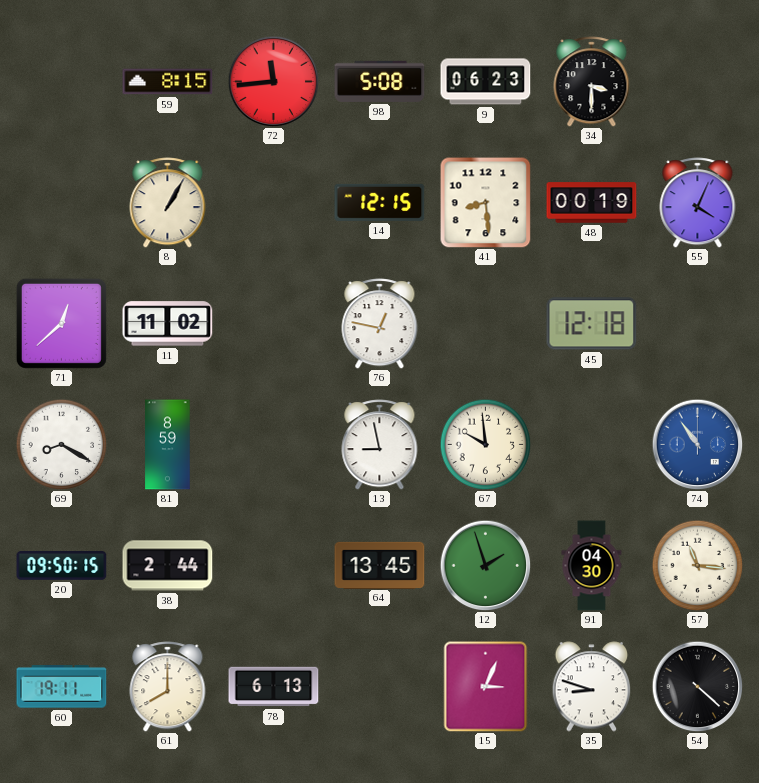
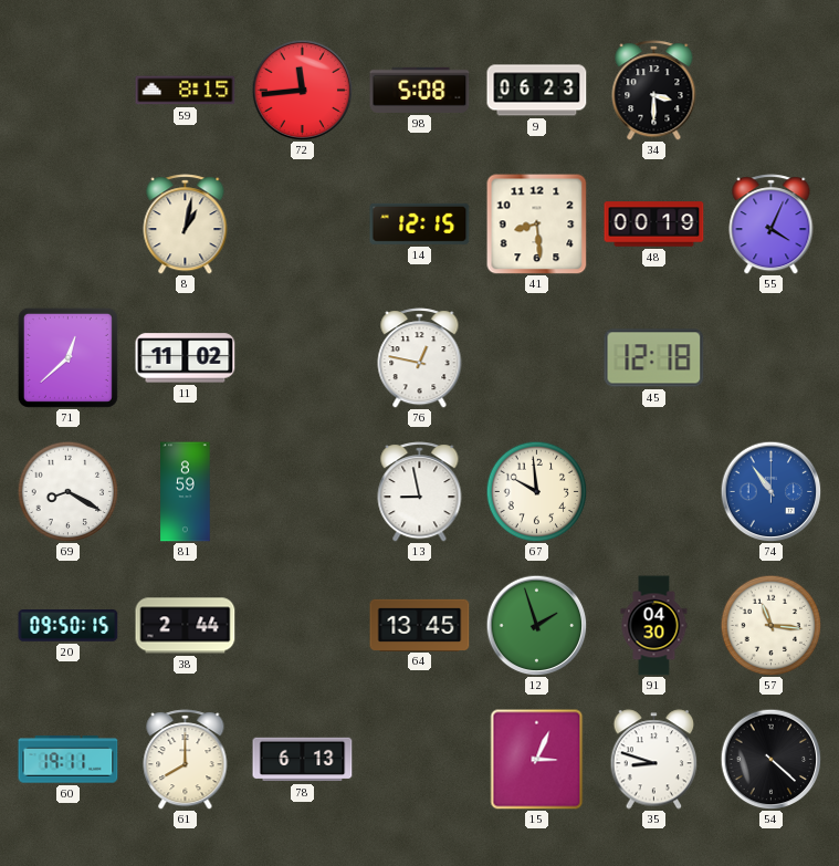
8: 1:05 -> 1:02
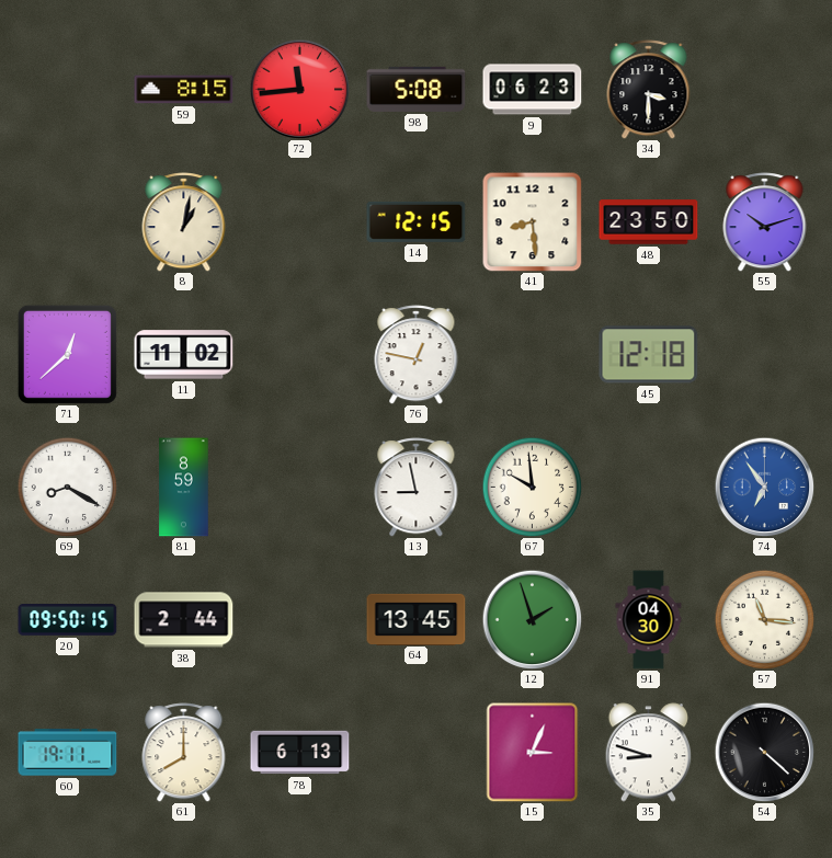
48: 00:19 -> 23:50
55: 4:04 -> 10:12
74: 10:54 -> 6:54
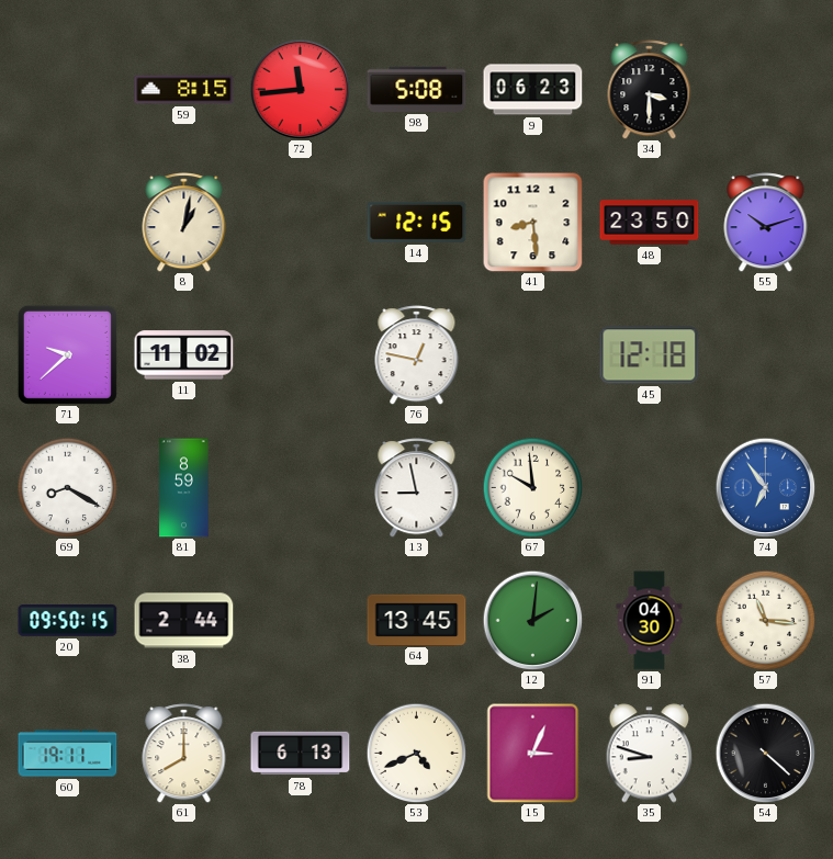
71: 12:38 -> 9:38
12: 1:57 -> 2:01
53: none -> 4:41
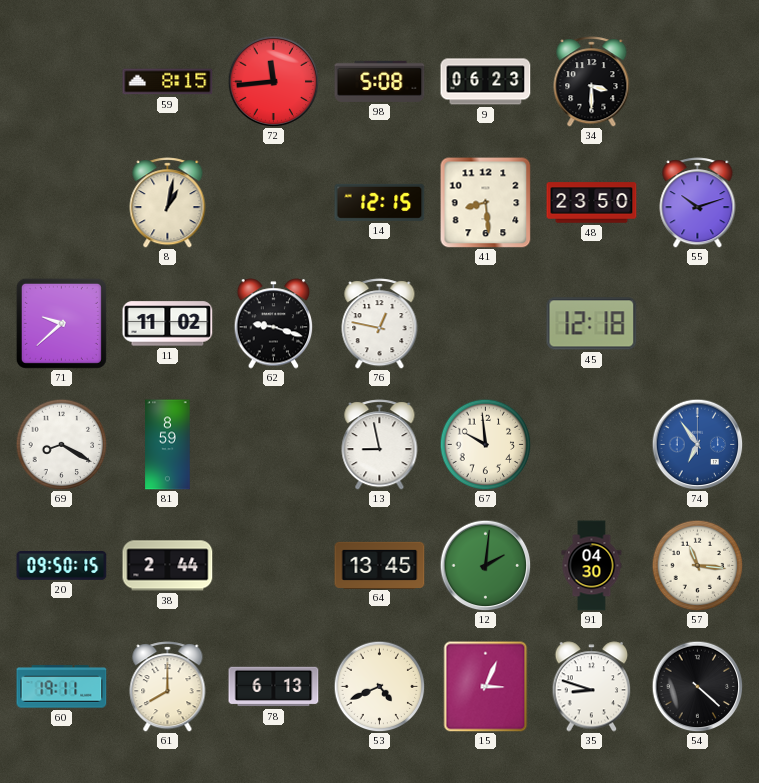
62: none -> 9:18
